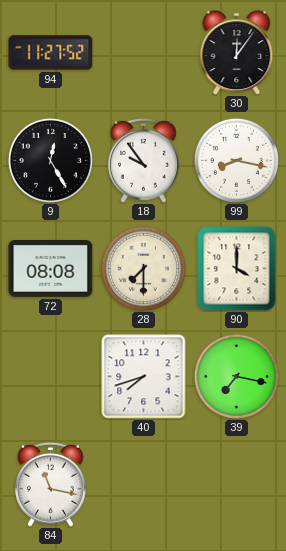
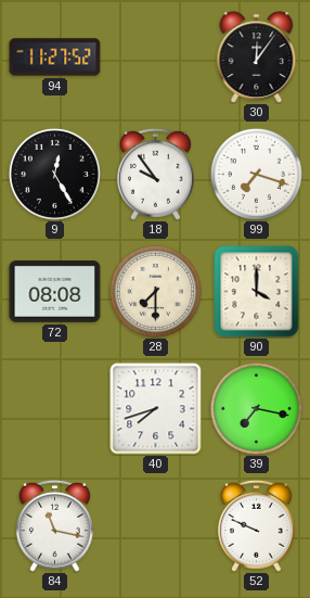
99: 8:17 -> 7:18
52: none -> 9:49
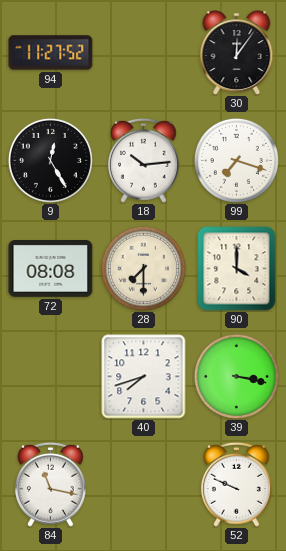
18: 9:54 -> 10:14
39: 7:17 -> 3:17
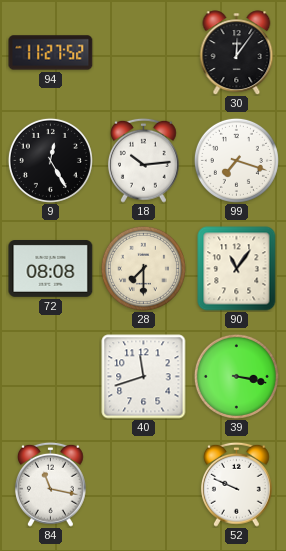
90: 4:00 -> 11:06
40: 7:42 -> 11:42
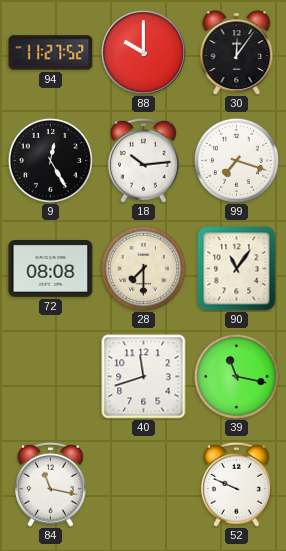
88: none -> 10:00
39: 3:17 -> 11:17
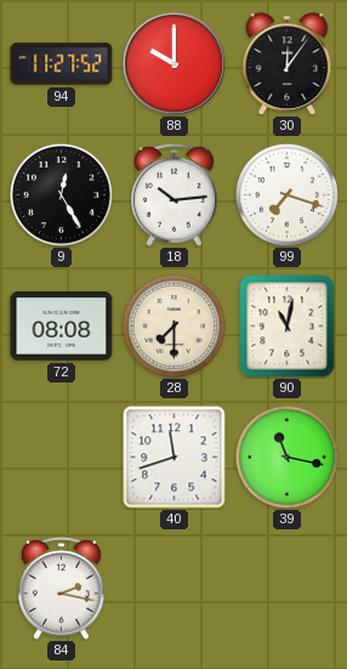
90: 11:06 -> 11:02
84: 11:17 -> 2:17
52: 9:49 -> none
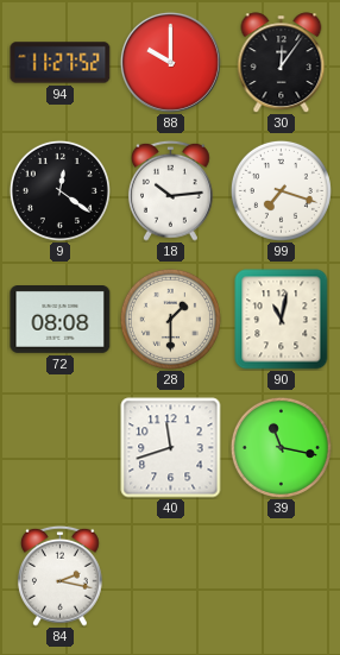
9: 12:25 -> 12:21
28: 7:30 -> 1:30
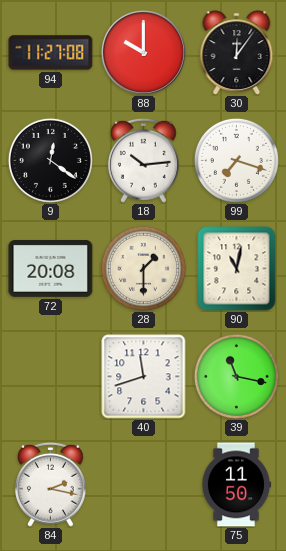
94: 11:27:52 -> 11:27:08
72: 08:08 -> 20:08
75: none -> 11:50
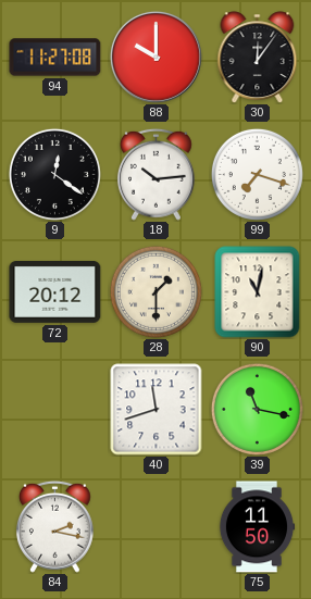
72: 20:08 -> 20:12
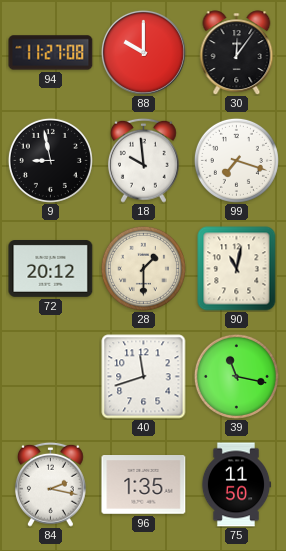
9: 12:21 -> 8:58
18: 10:14 -> 9:59
96: none -> 1:35
